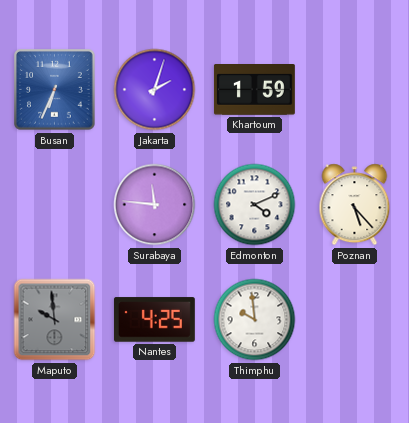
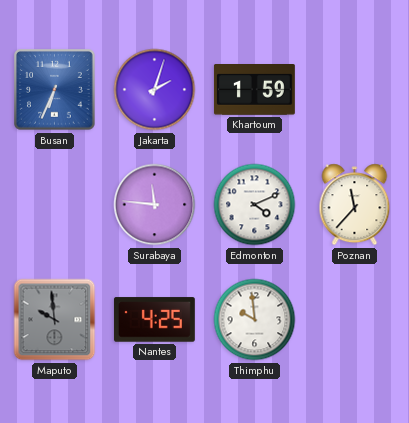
Poznan: 5:23 -> 11:37
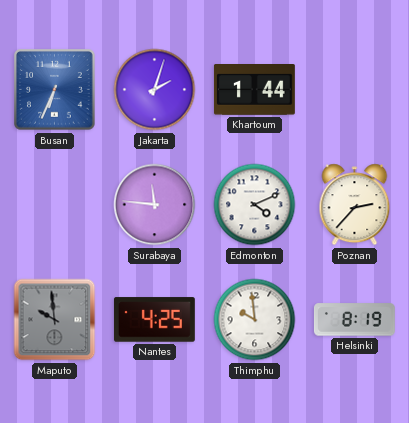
Khartoum: 1:59 -> 1:44
Poznan: 11:37 -> 2:37
Helsinki: none -> 8:19
